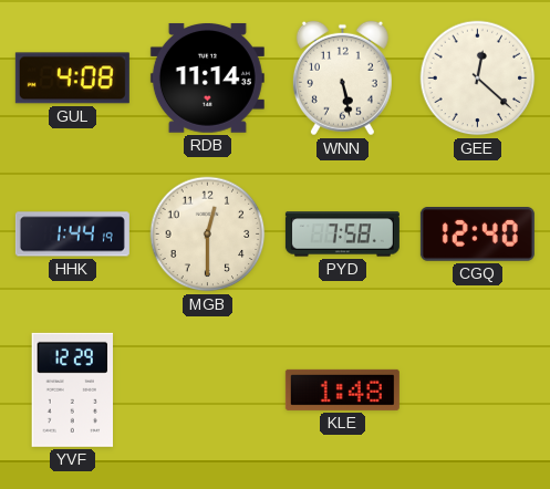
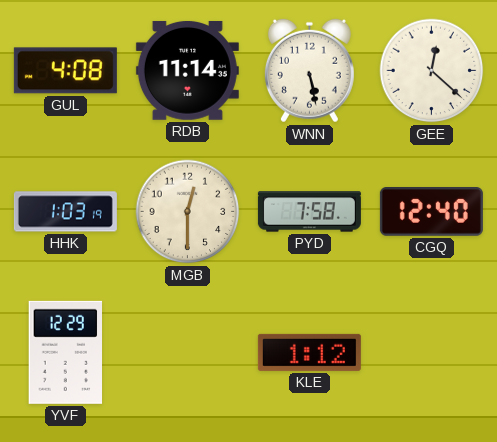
HHK: 1:44 -> 1:03
KLE: 1:48 -> 1:12
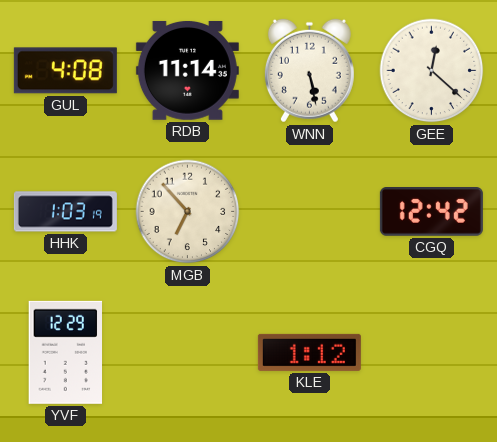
MGB: 12:30 -> 6:53
PYD: 7:58 -> none
CGQ: 12:40 -> 12:42
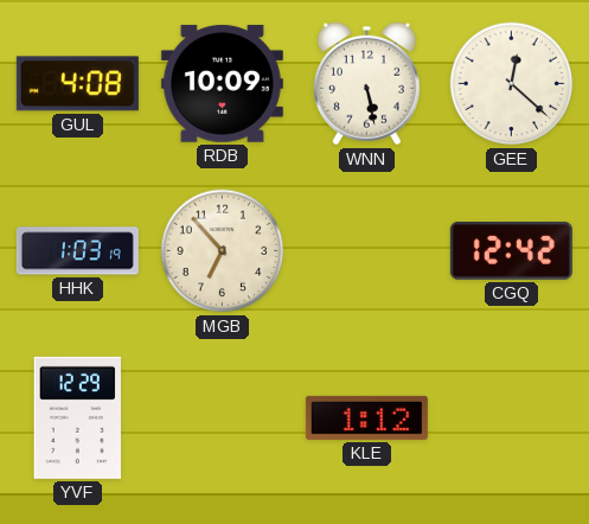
RDB: 11:14 -> 10:09
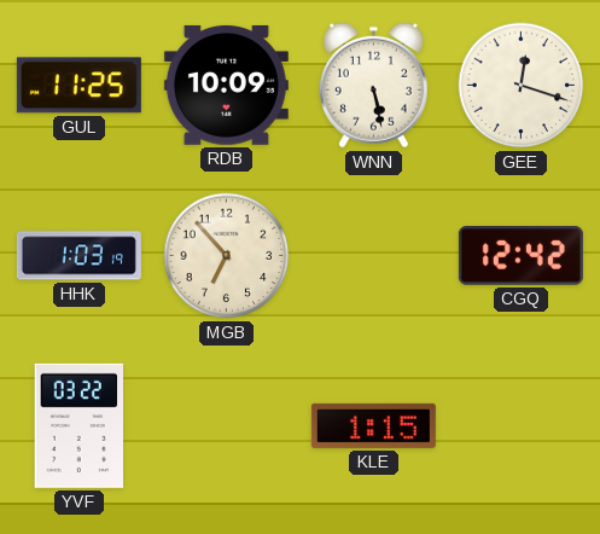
GUL: 4:08 -> 11:25
GEE: 12:22 -> 12:18
YVF: 12:29 -> 03:22
KLE: 1:12 -> 1:15
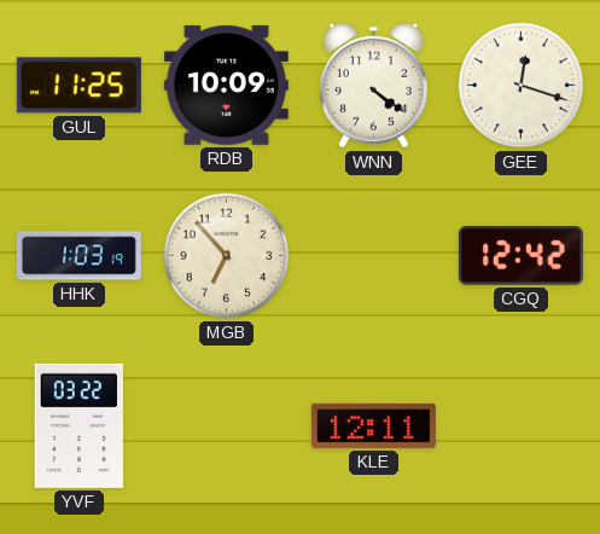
WNN: 5:28 -> 4:21
KLE: 1:15 -> 12:11
